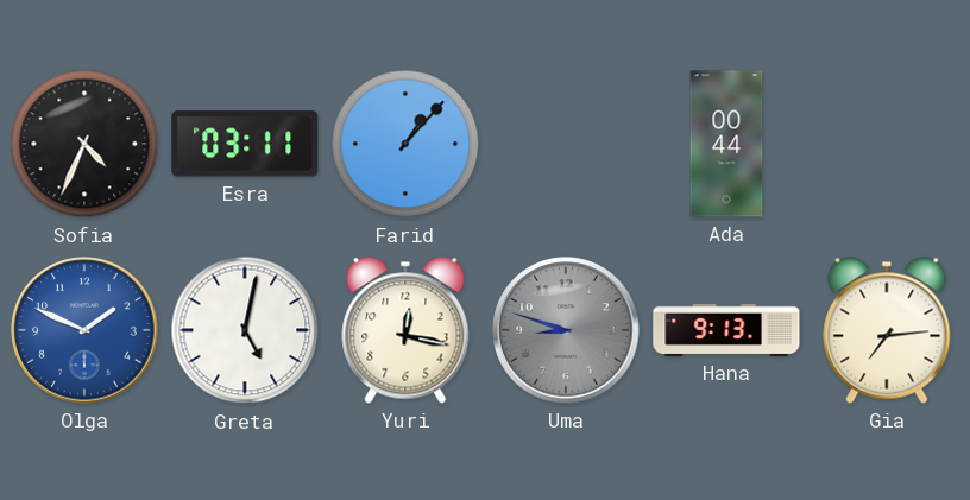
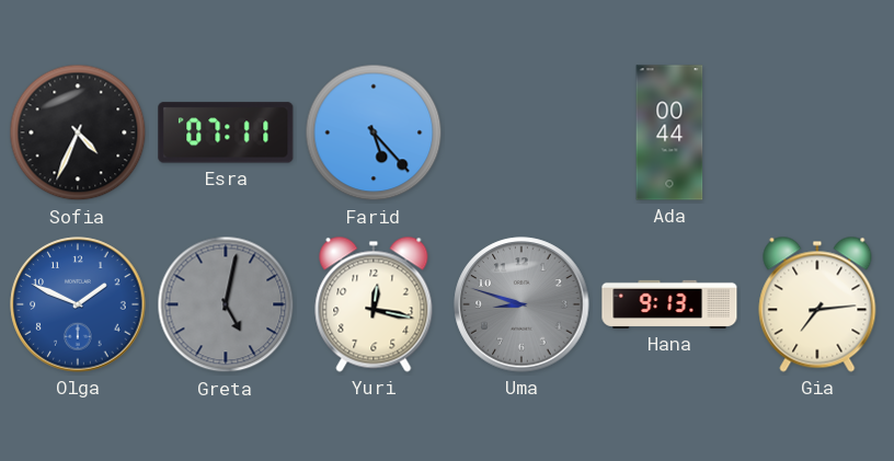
Esra: 03:11 -> 07:11
Farid: 1:07 -> 5:23
Greta dial: white -> grey
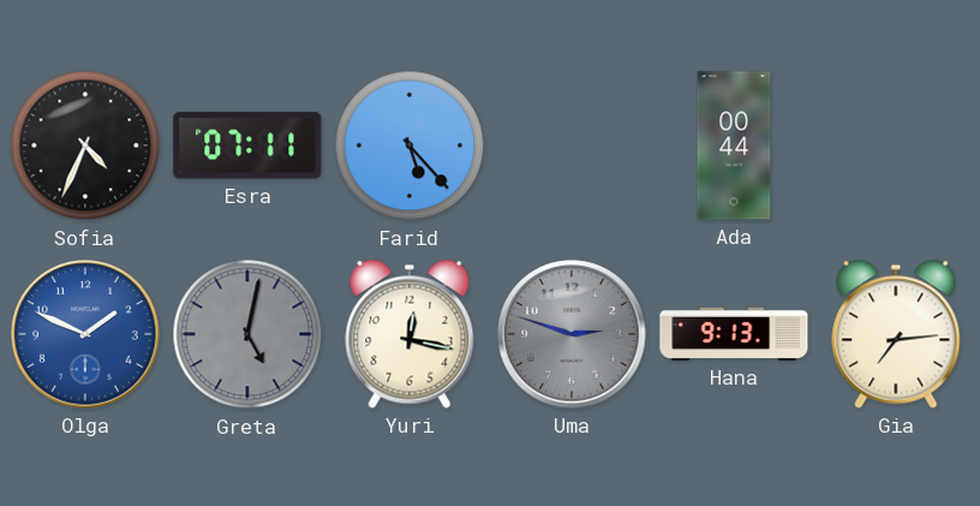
Uma: 8:48 -> 2:48
